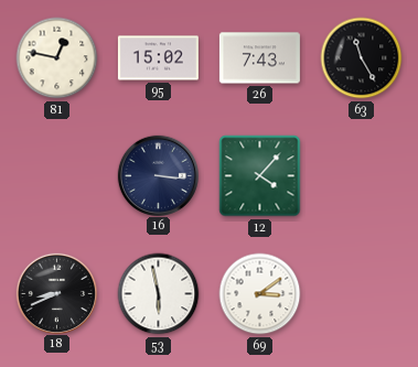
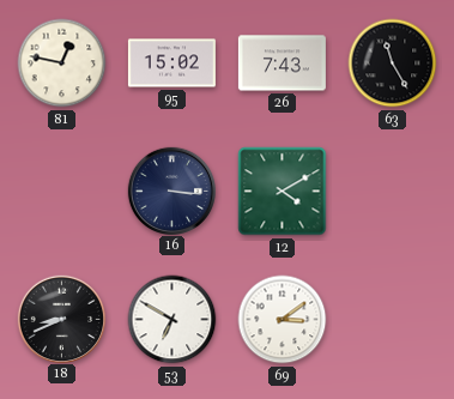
12: 4:07 -> 4:10
53: 5:58 -> 6:50
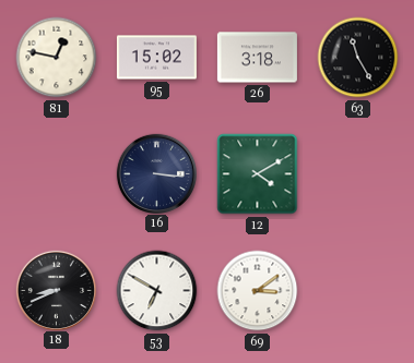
26: 7:43 -> 3:18
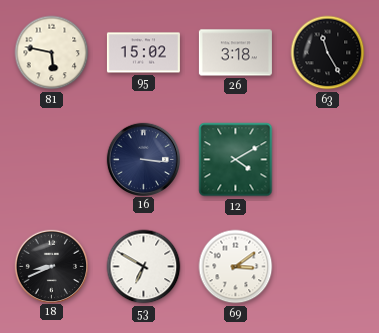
81: 12:47 -> 5:47
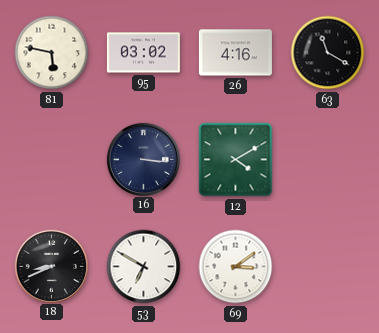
95: 15:02 -> 03:02
26: 3:18 -> 4:16
63: 11:25 -> 11:20
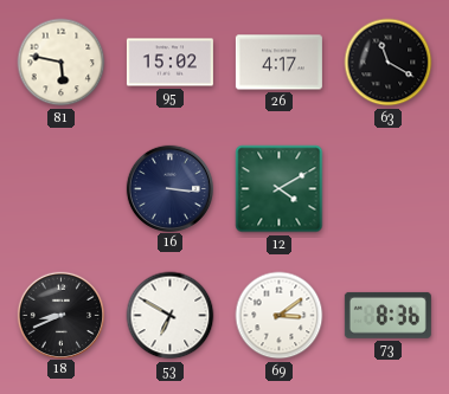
95: 03:02 -> 15:02
26: 4:16 -> 4:17
73: none -> 8:36
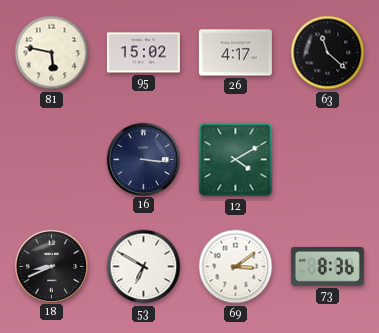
63: 11:20 -> 11:22
